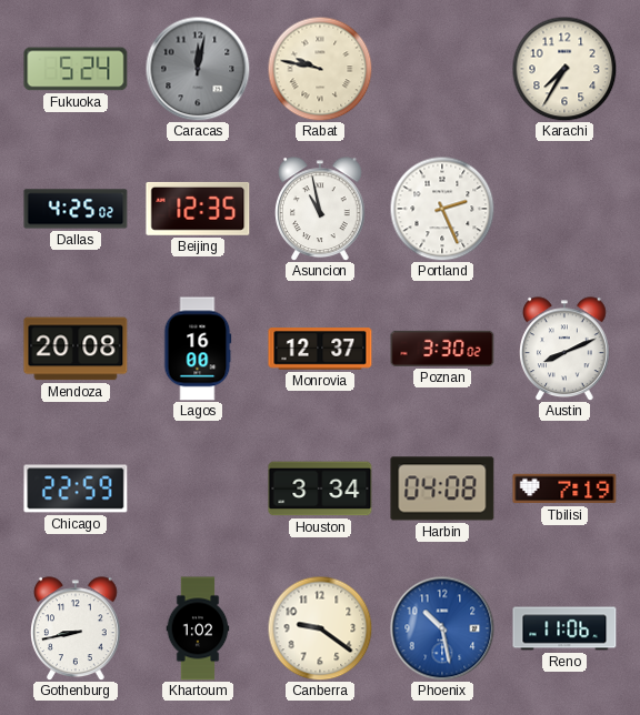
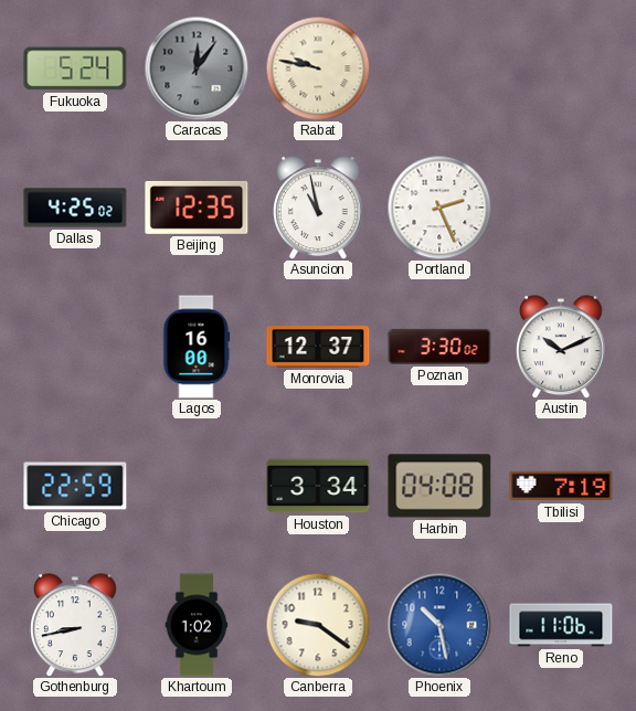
Caracas: 12:02 -> 12:06
Karachi: 7:35 -> none
Mendoza: 20:08 -> none
Austin: 8:11 -> 10:11
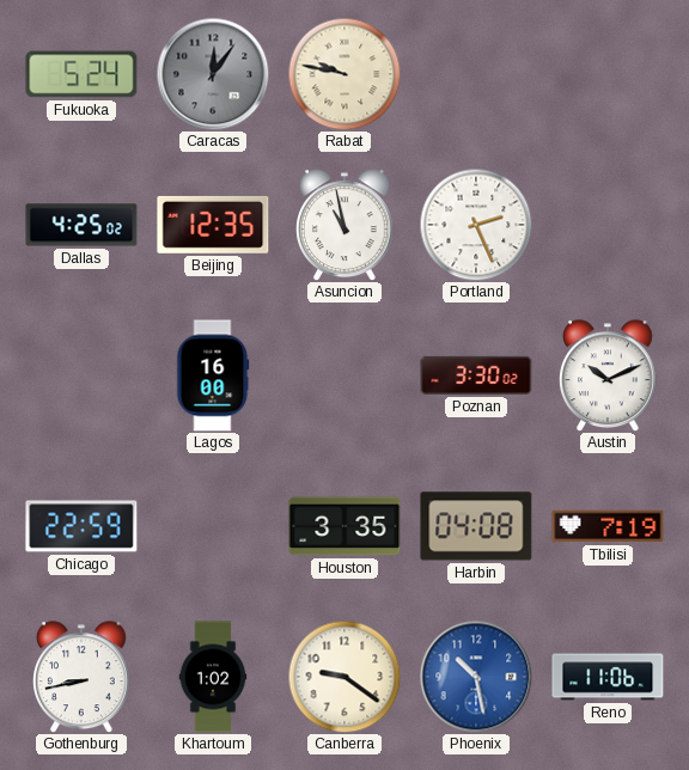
Monrovia: 12:37 -> none
Houston: 3:34 -> 3:35
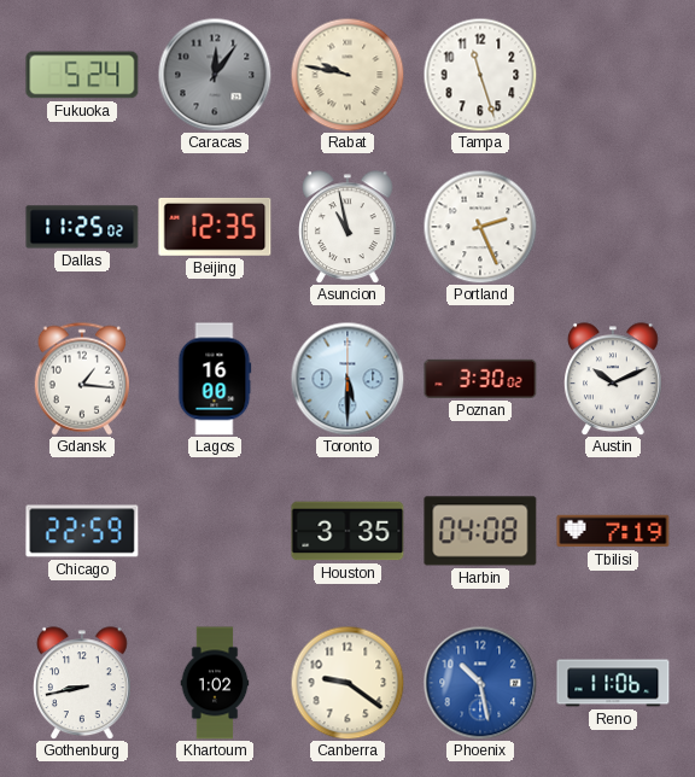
Tampa: none -> 11:27
Dallas: 4:25 -> 11:25
Gdansk: none -> 1:16
Toronto: none -> 5:30
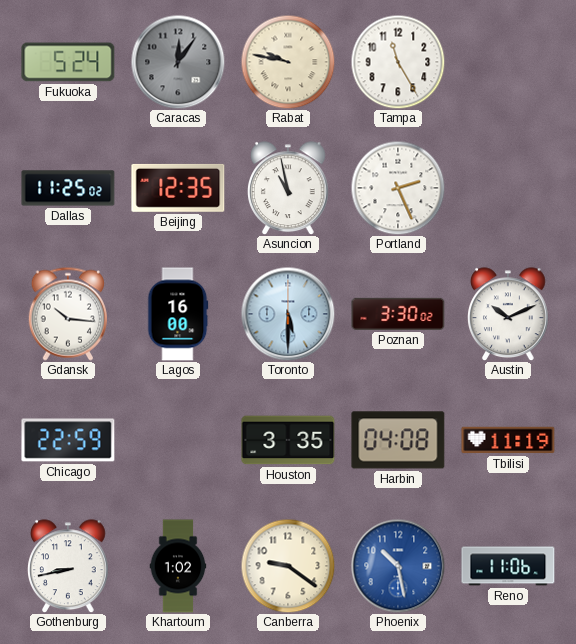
Tampa: 11:27 -> 11:25
Gdansk: 1:16 -> 10:16
Tbilisi: 7:19 -> 11:19
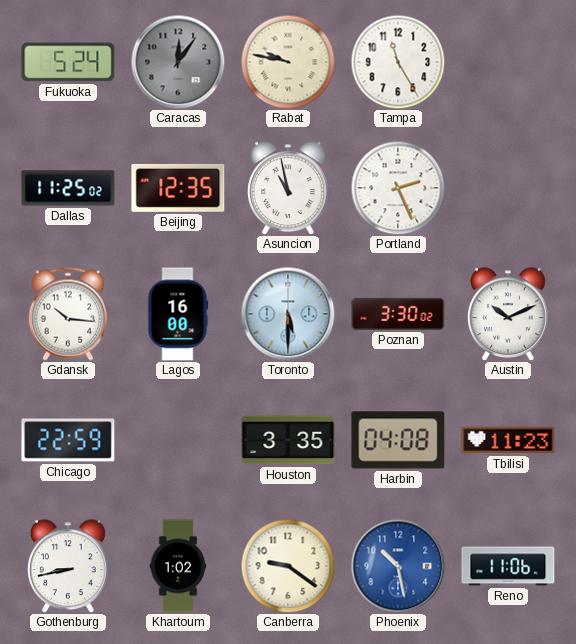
Tbilisi: 11:19 -> 11:23
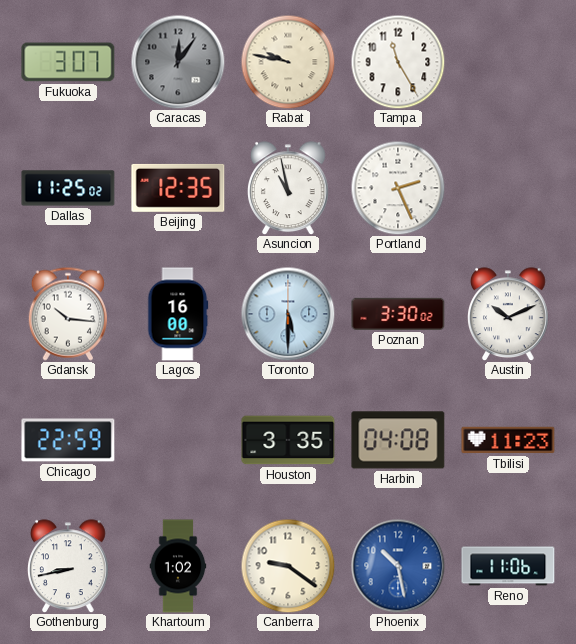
Fukuoka: 5:24 -> 3:07
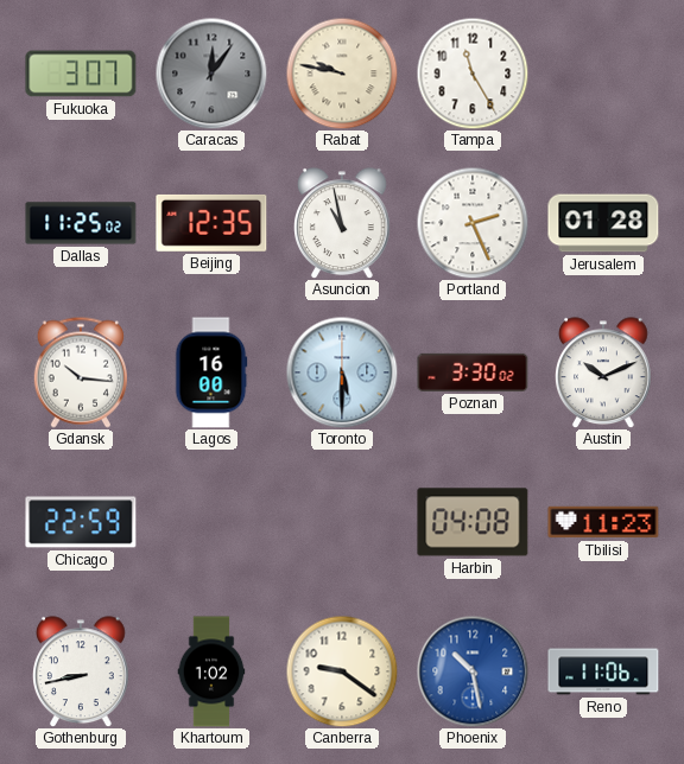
Jerusalem: none -> 01:28
Houston: 3:35 -> none
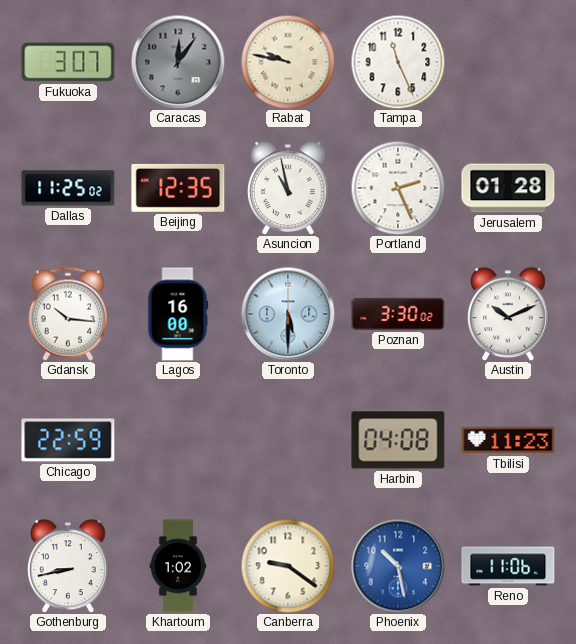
Tampa: 11:25 -> 11:26
